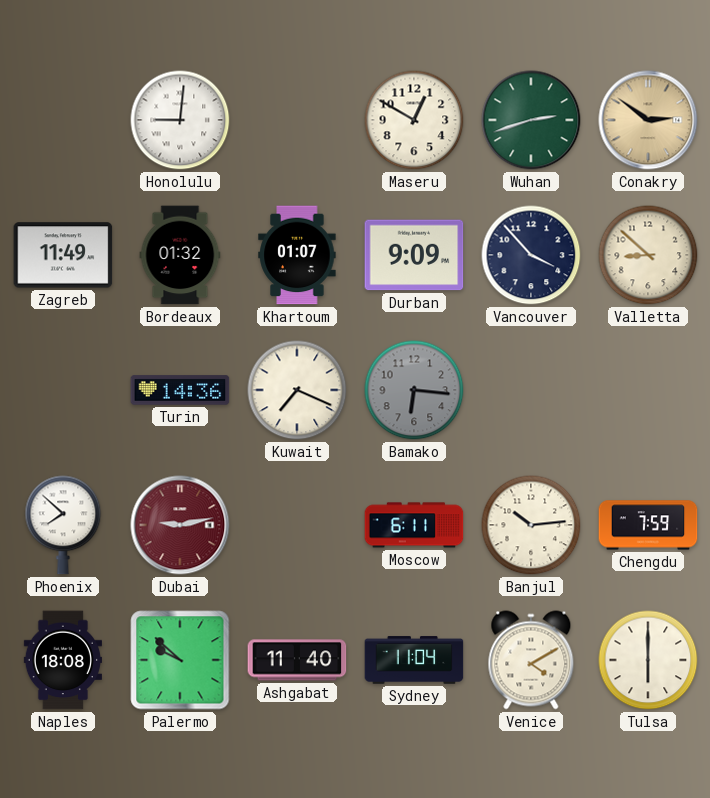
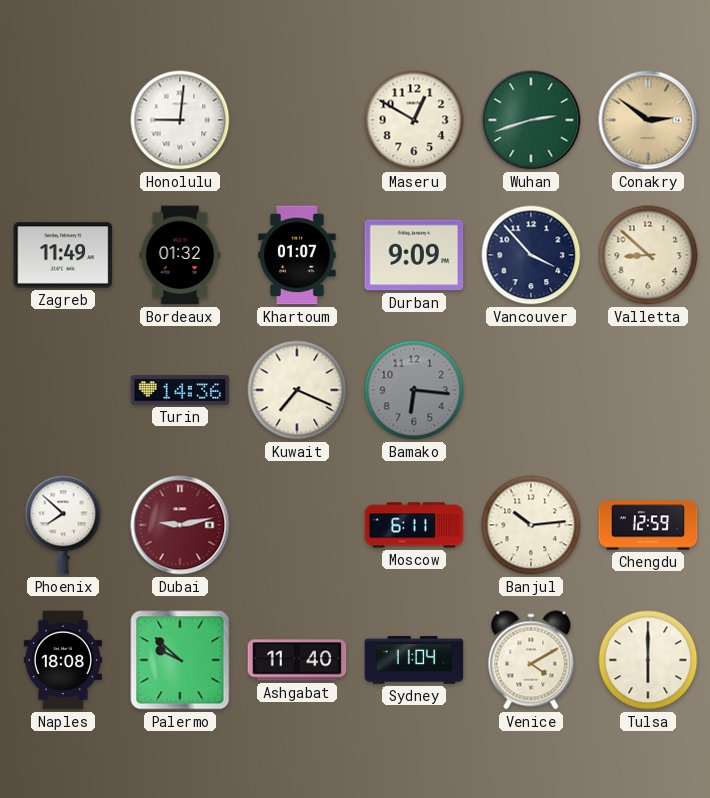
Chengdu: 7:59 -> 12:59
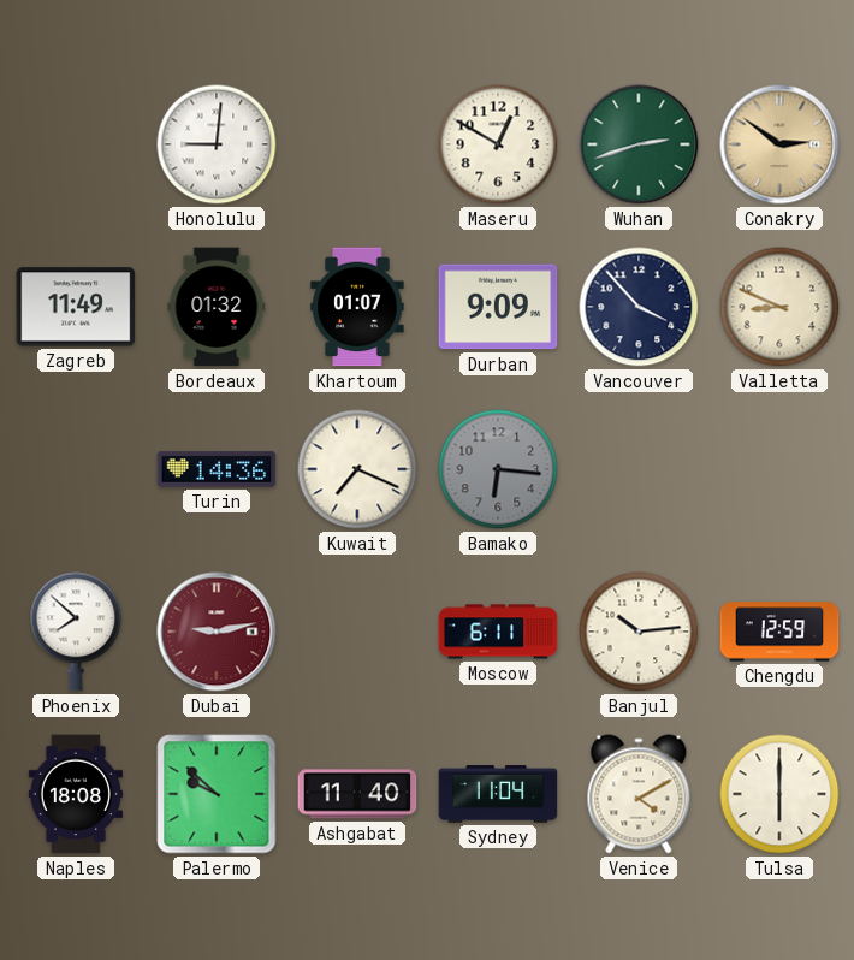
Valletta: 8:52 -> 8:49
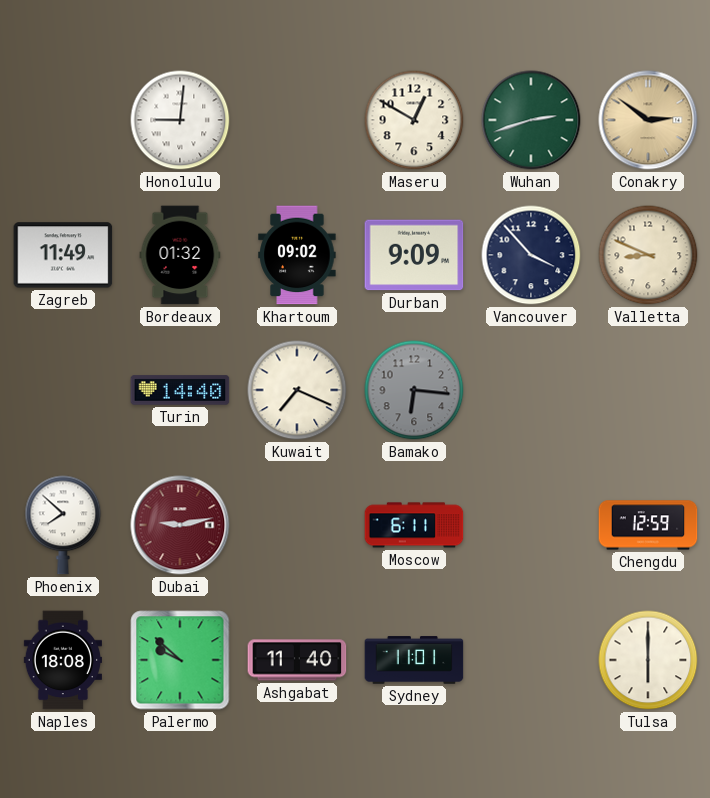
Khartoum: 01:07 -> 09:02
Turin: 14:36 -> 14:40
Banjul: 10:14 -> none
Sydney: 11:04 -> 11:01
Venice: 4:10 -> none
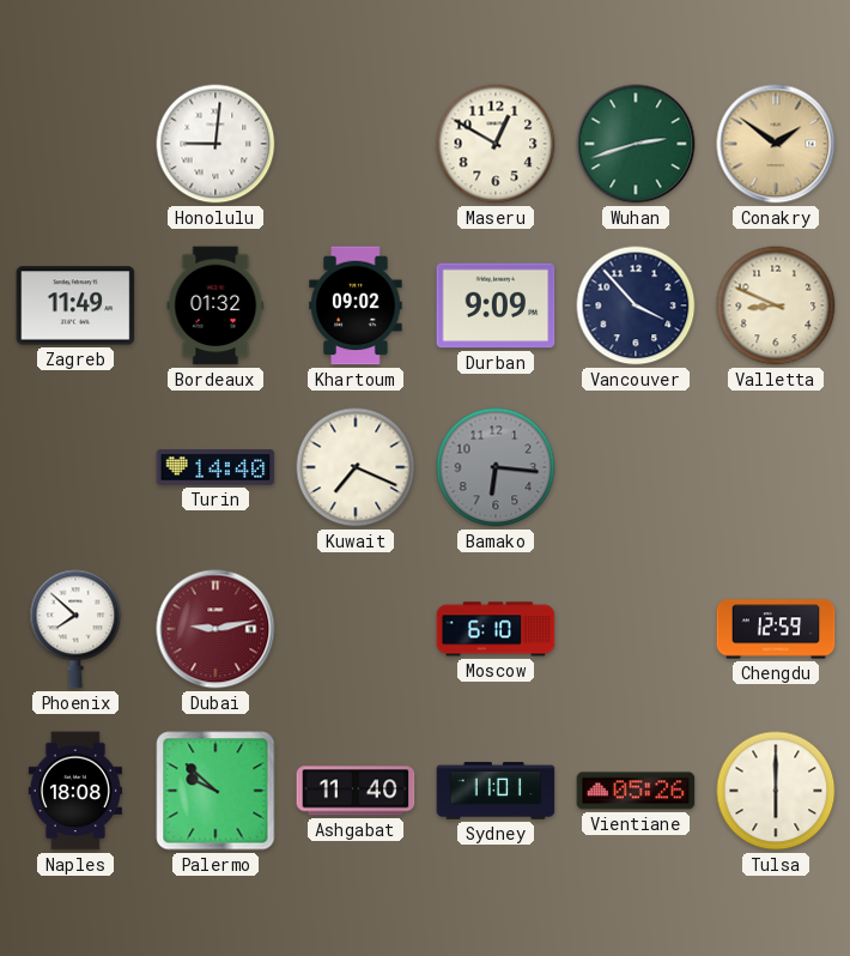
Conakry: 2:51 -> 1:51
Moscow: 6:11 -> 6:10
Vientiane: none -> 05:26
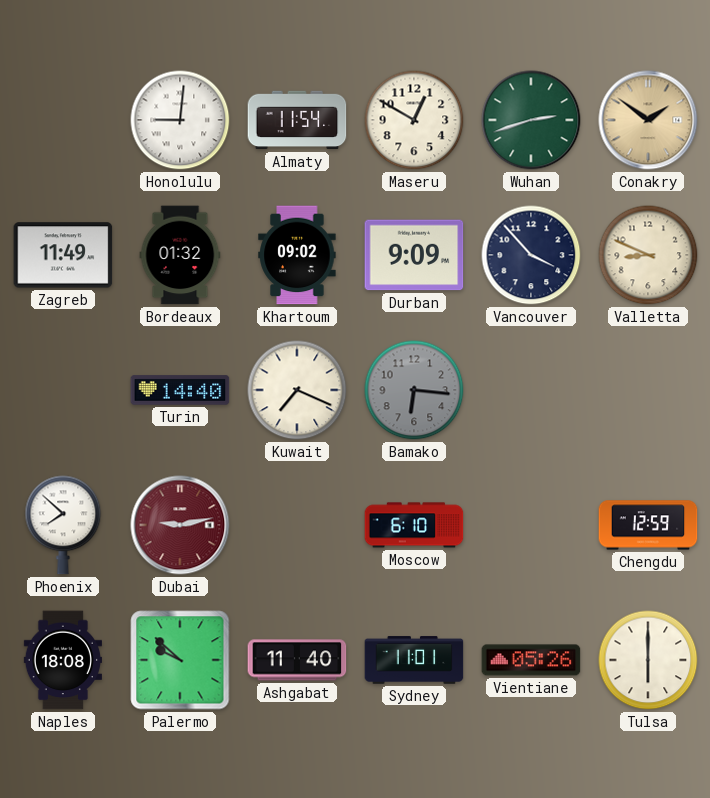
Almaty: none -> 11:54
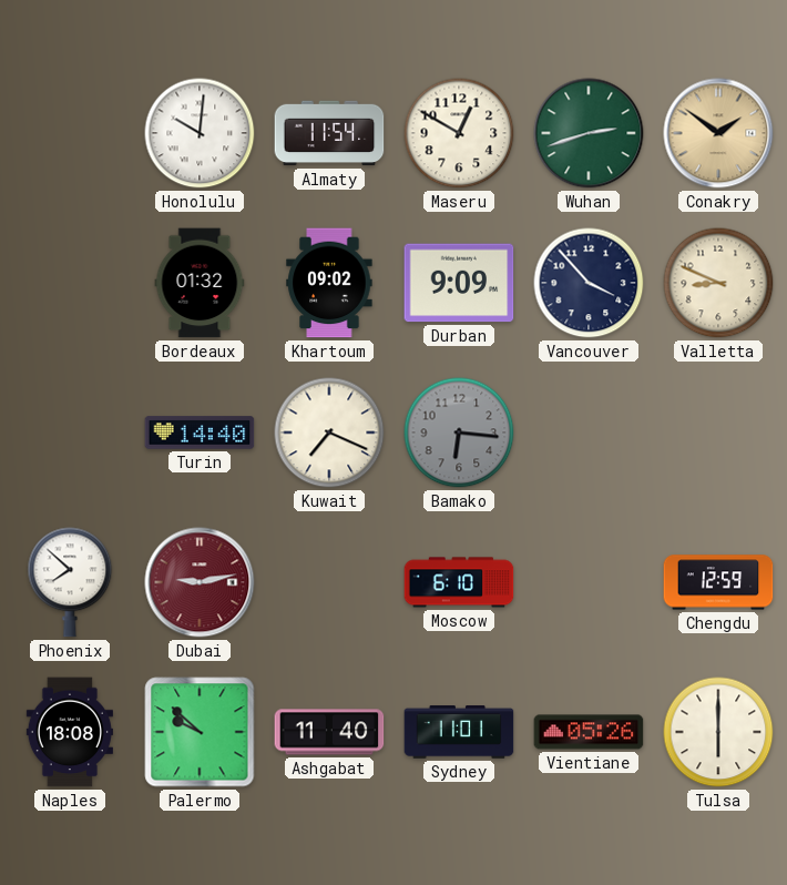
Honolulu: 9:01 -> 10:01
Zagreb: 11:49 -> none
